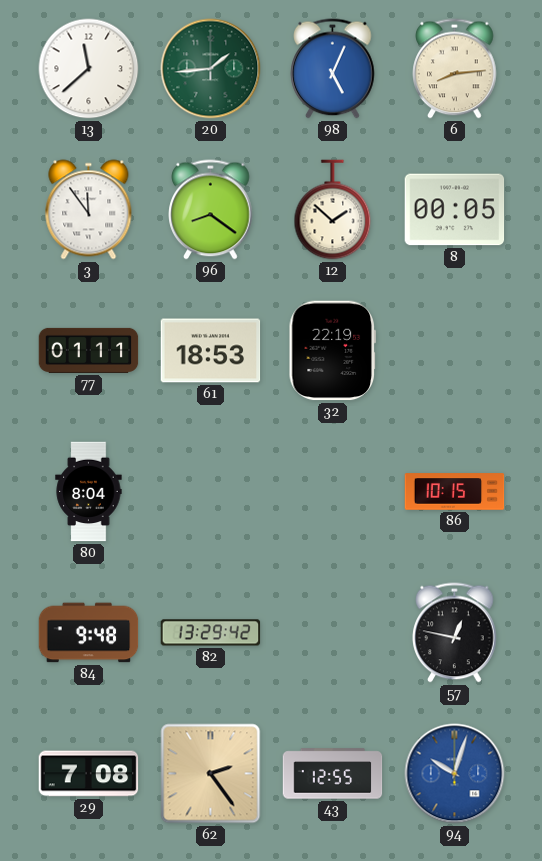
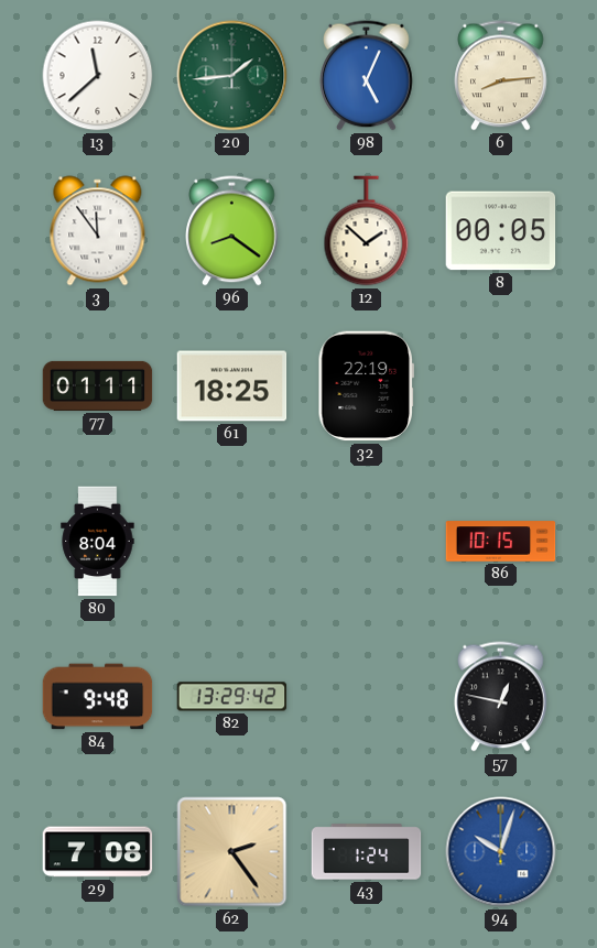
61: 18:53 -> 18:25
43: 12:55 -> 1:24
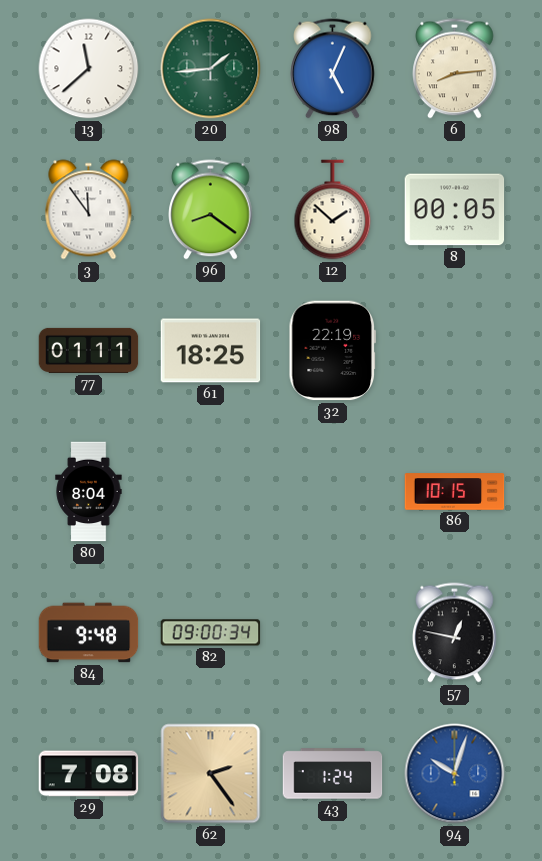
82: 13:29 -> 09:00
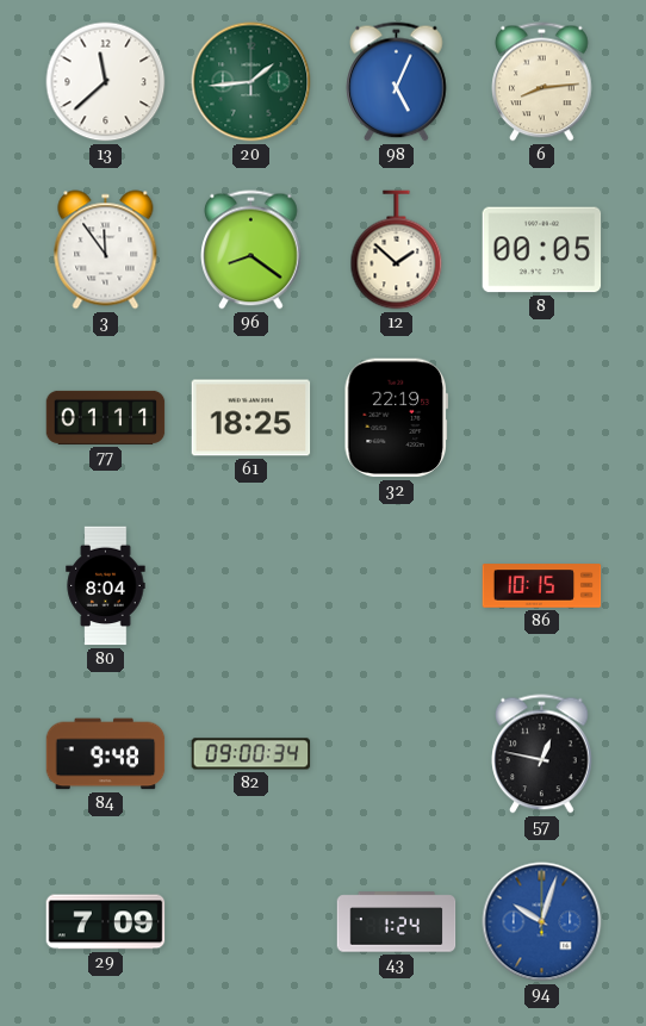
29: 7:08 -> 7:09
62: 2:24 -> none
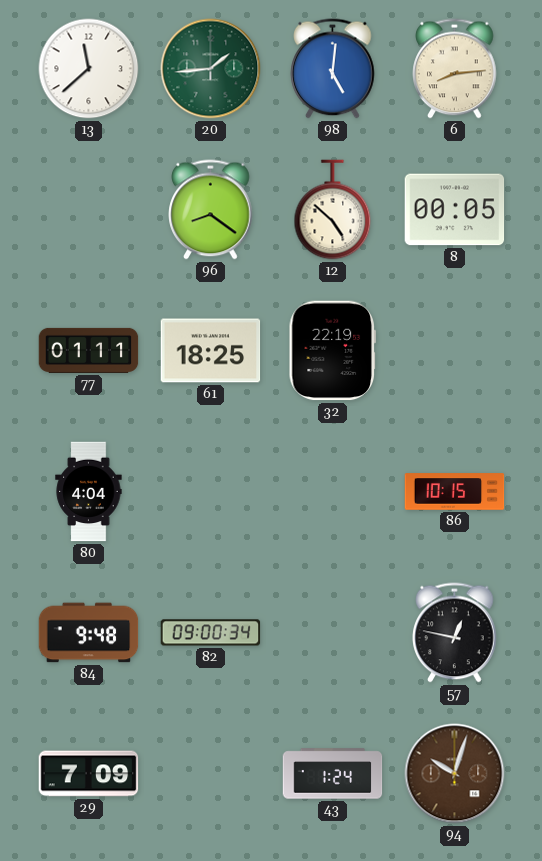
98: 5:04 -> 5:01
3: 11:54 -> none
12: 1:52 -> 4:52
80: 8:04 -> 4:04
94 dial: blue -> brown
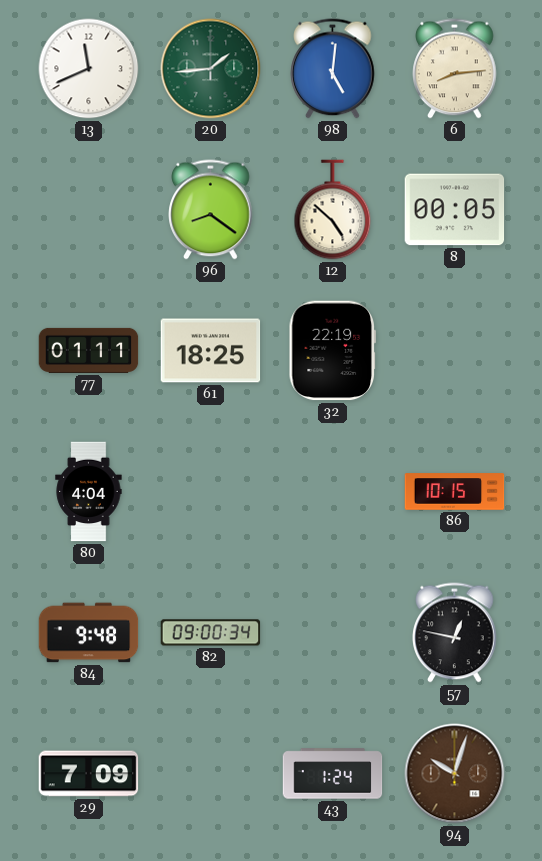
13: 11:38 -> 11:41
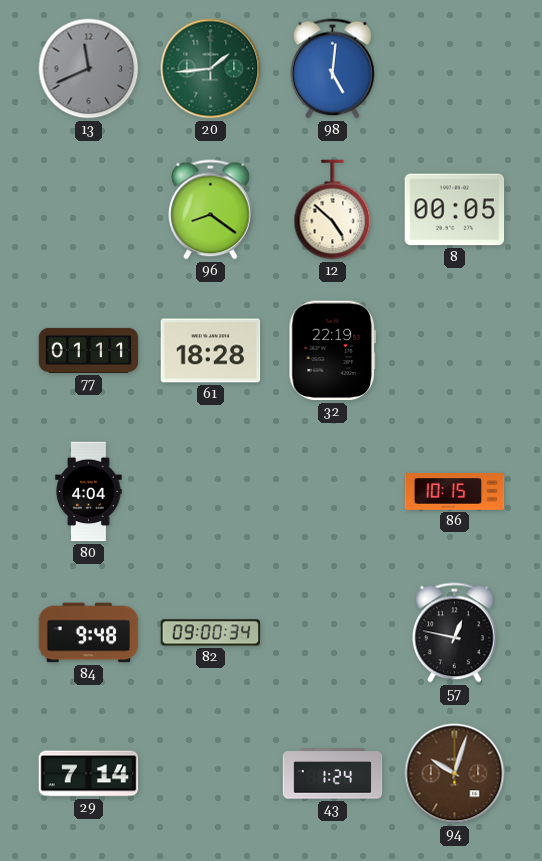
13 dial: white -> grey
6: 8:14 -> none
61: 18:25 -> 18:28
29: 7:09 -> 7:14
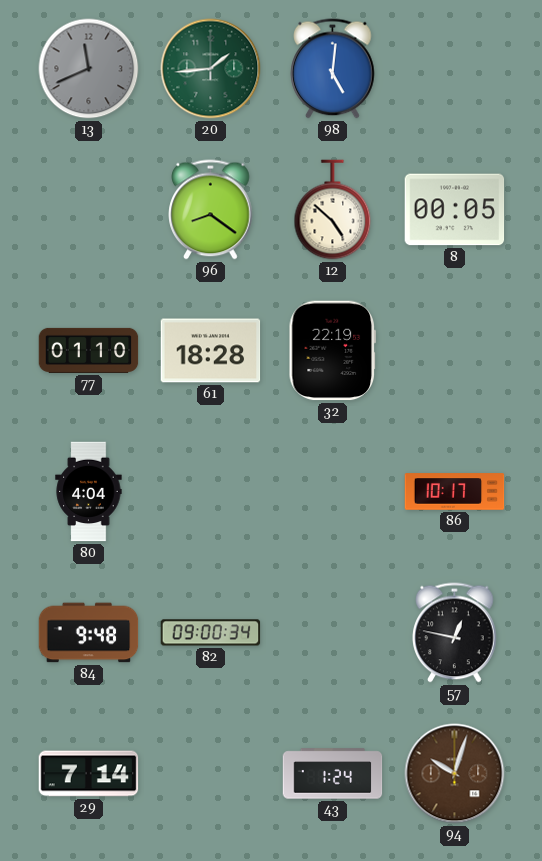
77: 01:11 -> 01:10
86: 10:15 -> 10:17
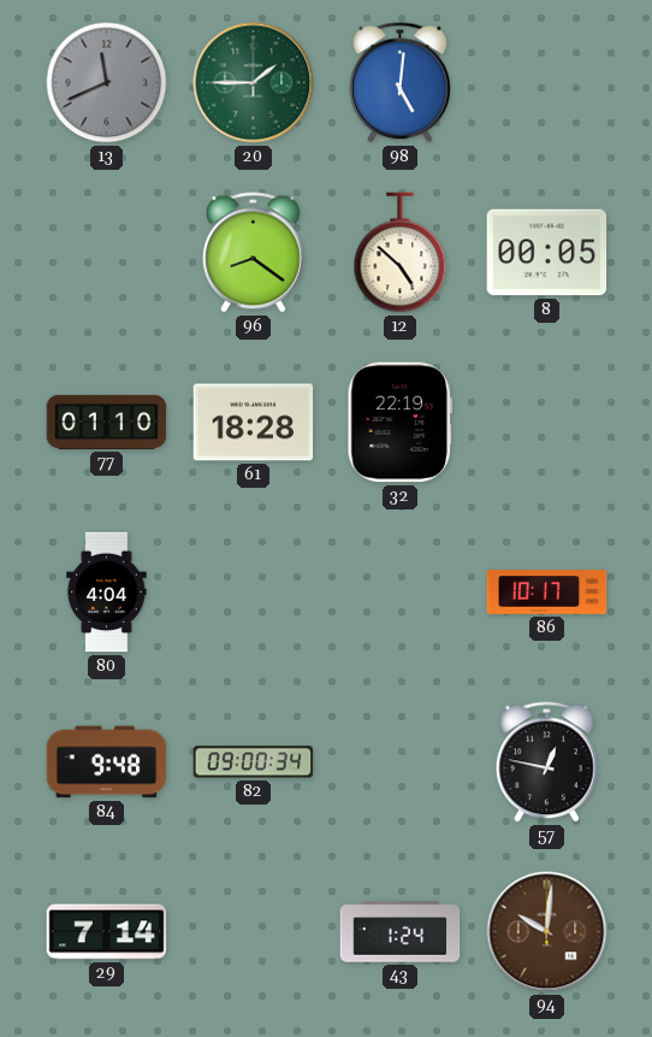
20: 1:44 -> 1:45
94: 10:03 -> 10:01
